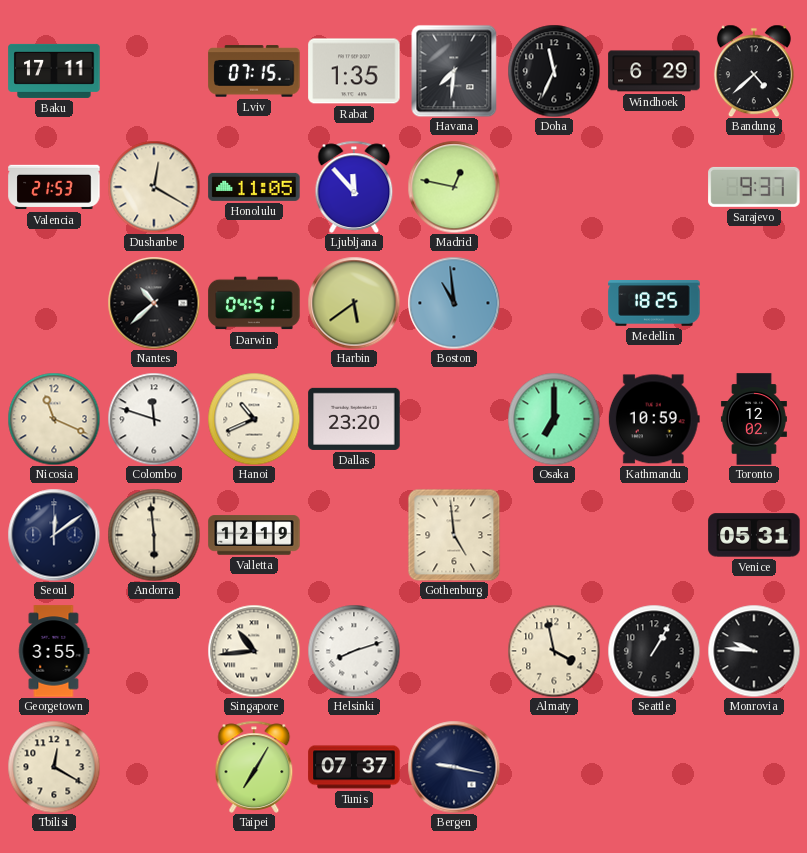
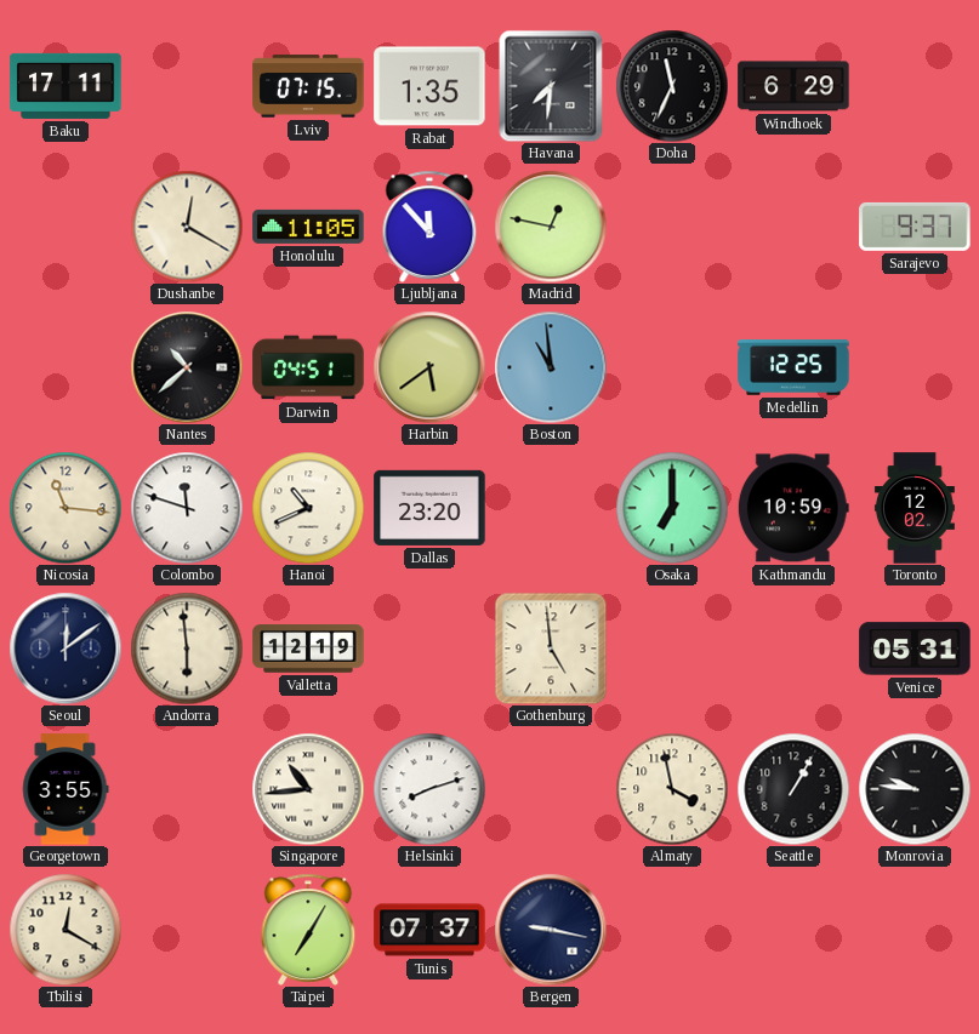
Bandung: 4:38 -> none
Valencia: 21:53 -> none
Medellin: 18:25 -> 12:25
Nicosia: 11:19 -> 11:16
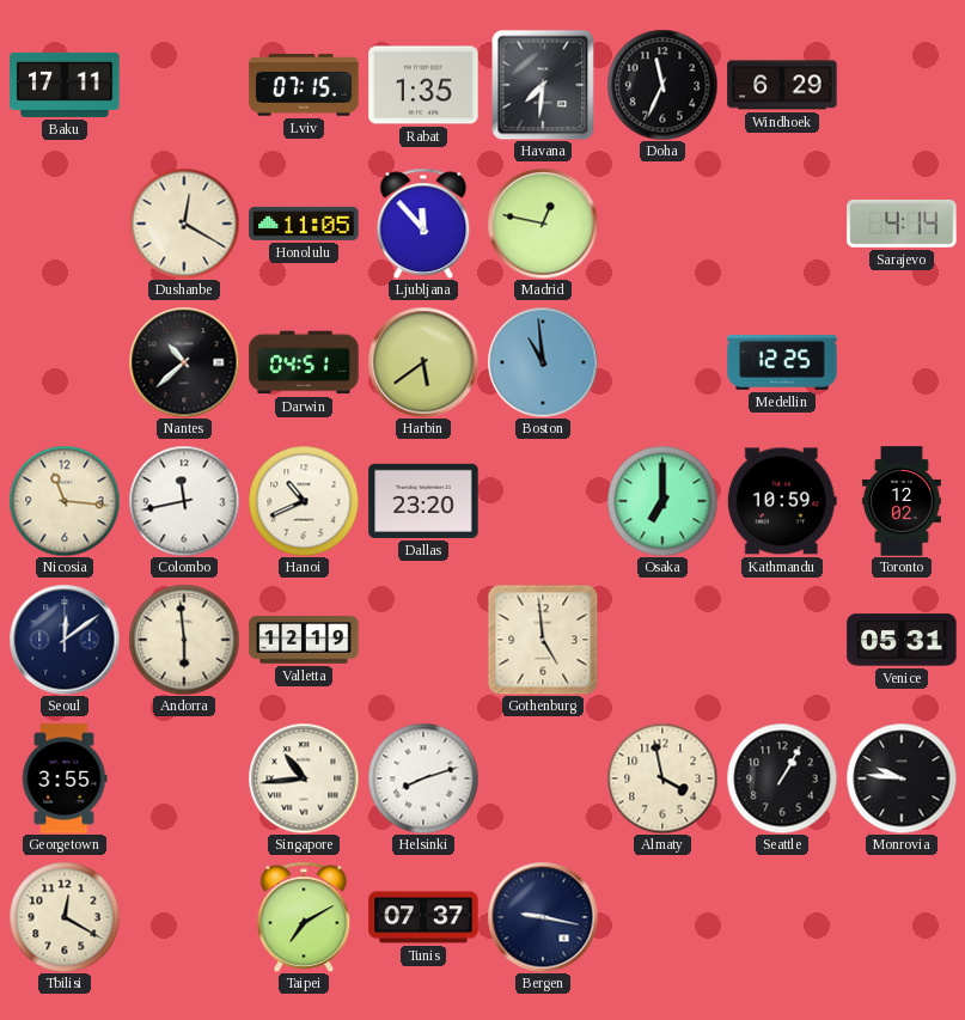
Sarajevo: 9:37 -> 4:14
Colombo: 11:48 -> 11:43
Taipei: 7:05 -> 7:10
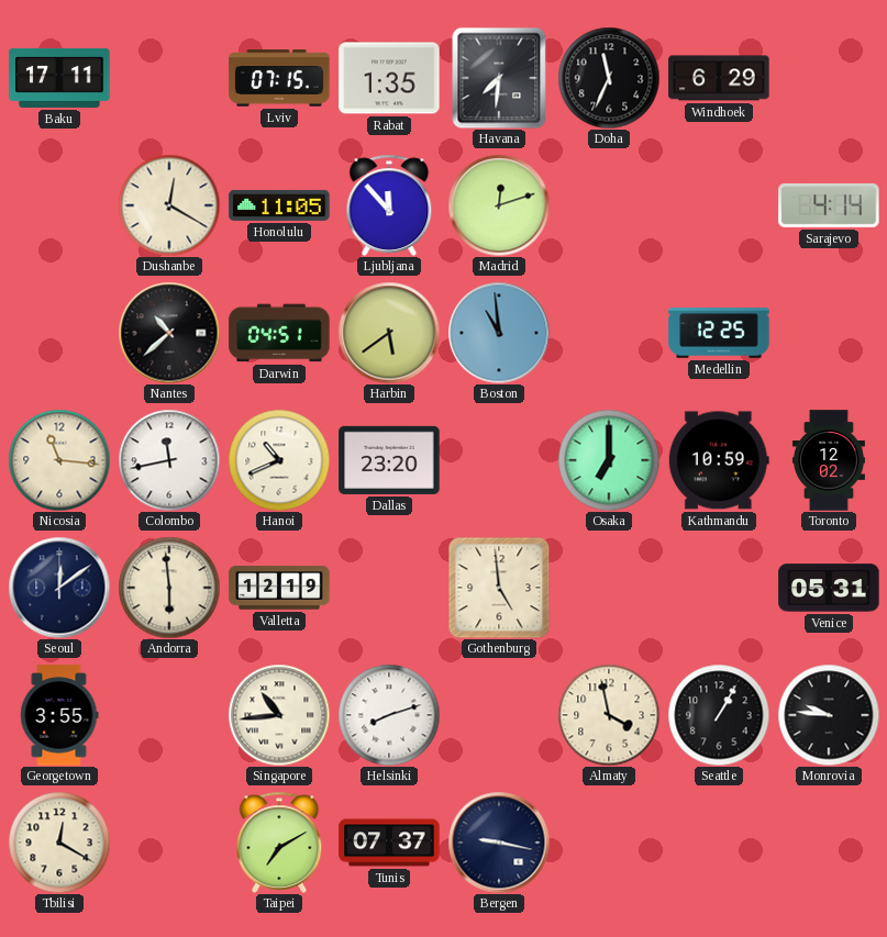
Madrid: 12:47 -> 12:12
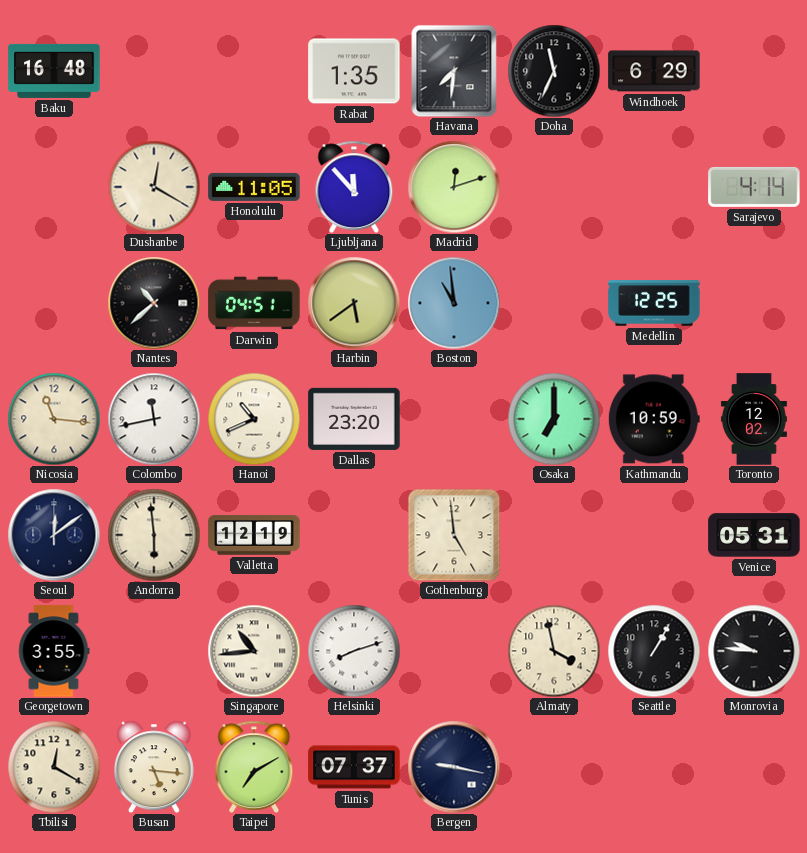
Baku: 17:11 -> 16:48
Lviv: 07:15 -> none
Busan: none -> 5:16
